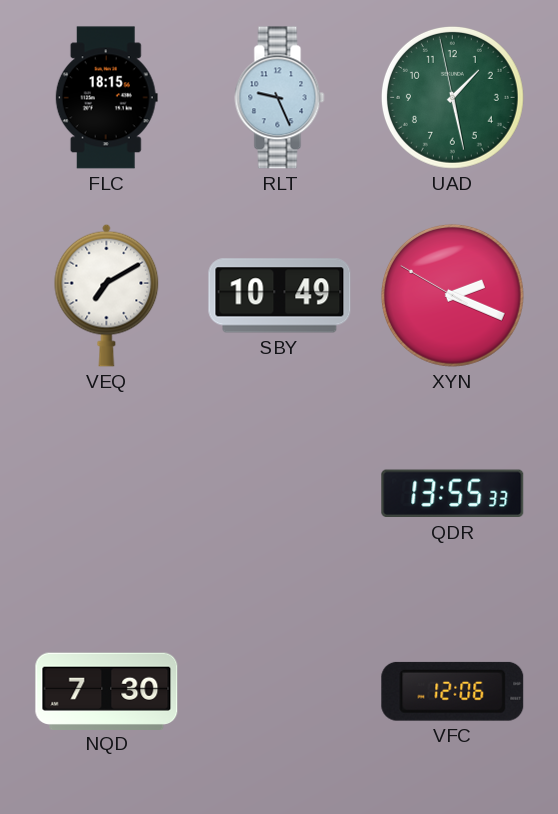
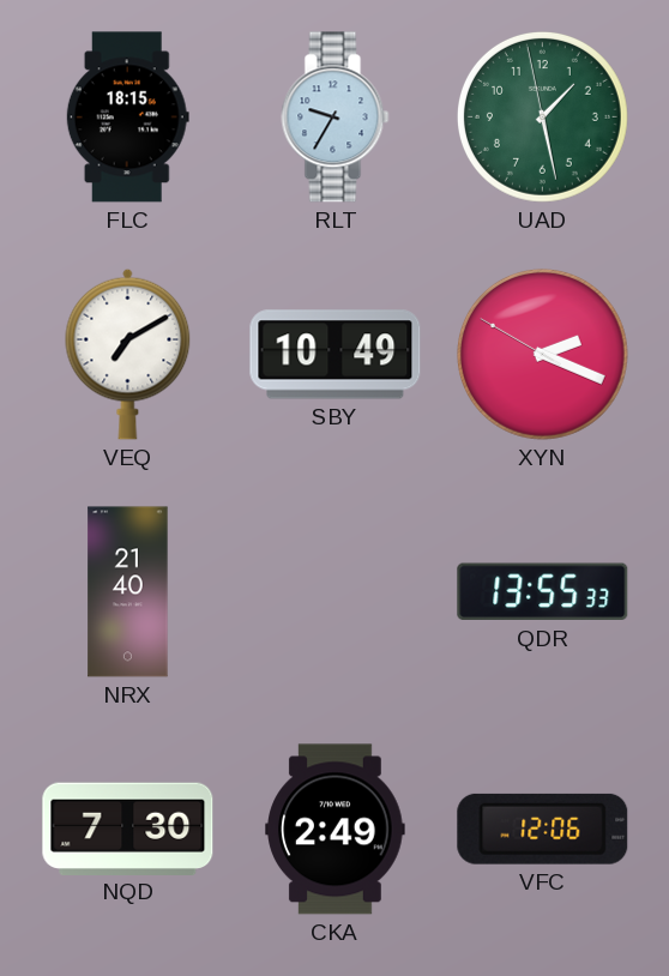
RLT: 9:26 -> 9:35
NRX: none -> 21:40
CKA: none -> 2:49
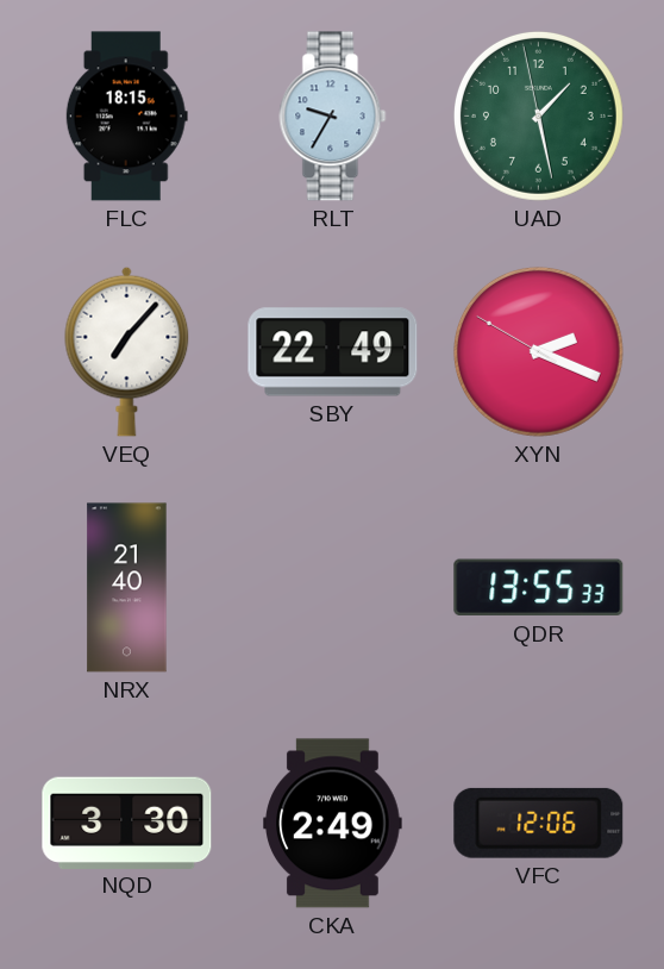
VEQ: 7:10 -> 7:07
SBY: 10:49 -> 22:49
NQD: 7:30 -> 3:30
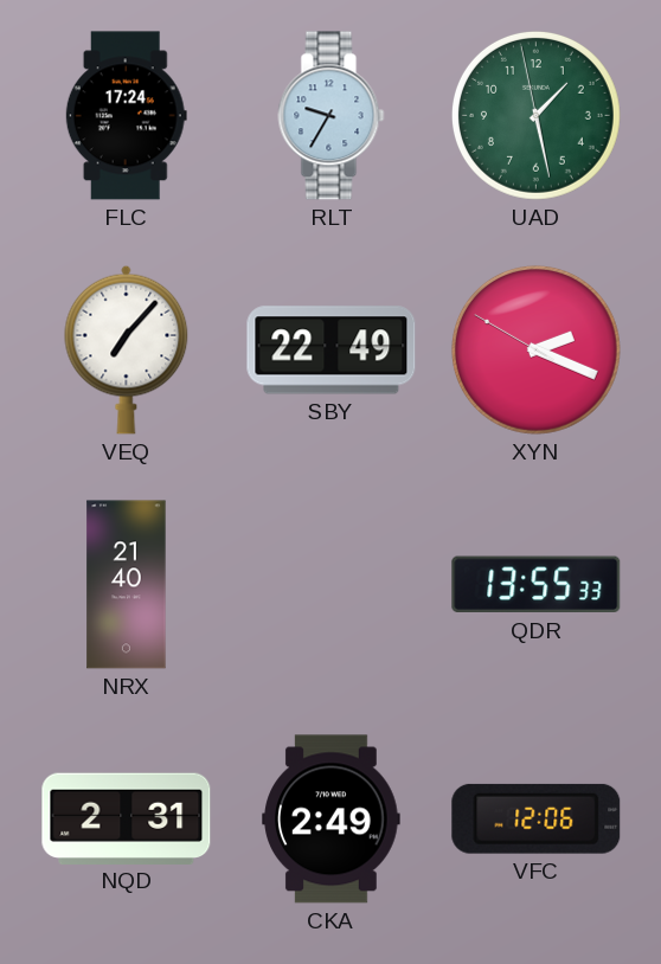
FLC: 18:15 -> 17:24
NQD: 3:30 -> 2:31
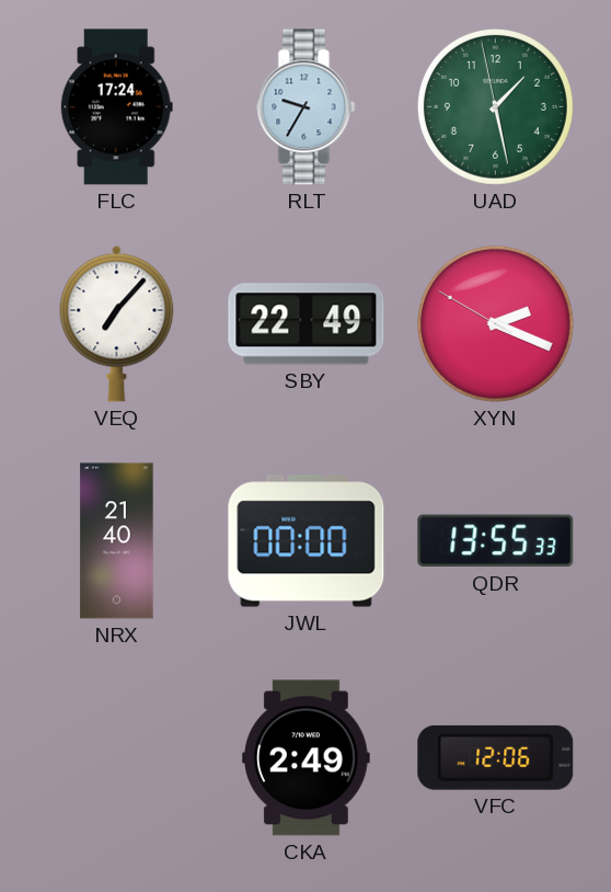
JWL: none -> 00:00
NQD: 2:31 -> none
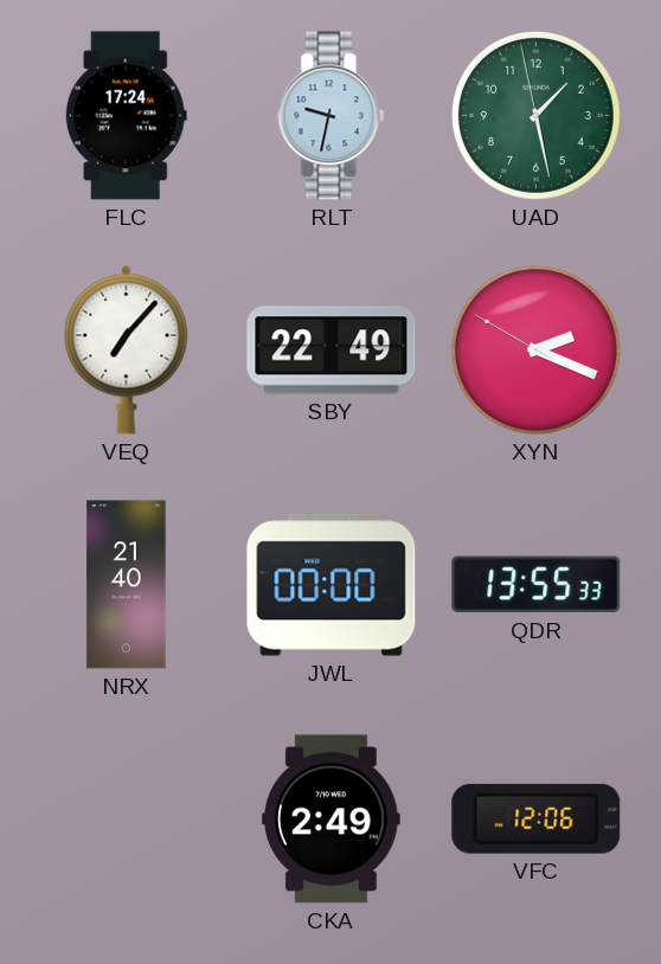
RLT: 9:35 -> 9:32
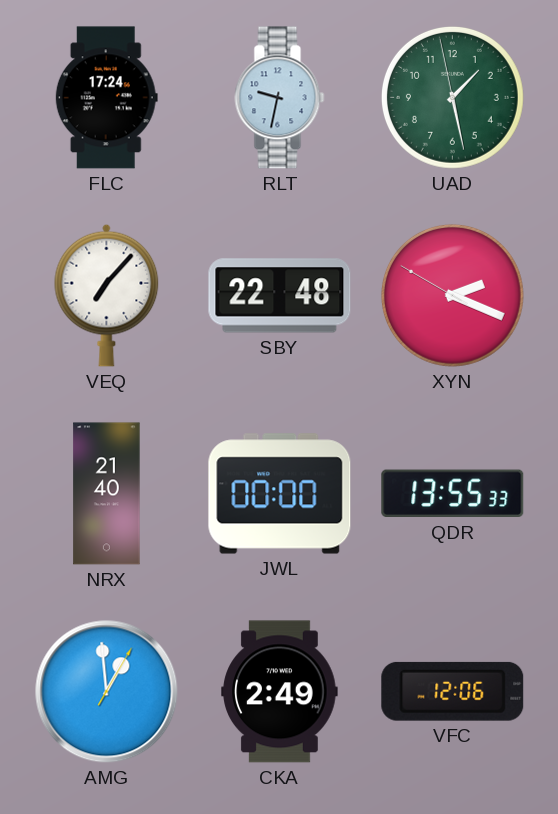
SBY: 22:49 -> 22:48
AMG: none -> 12:59
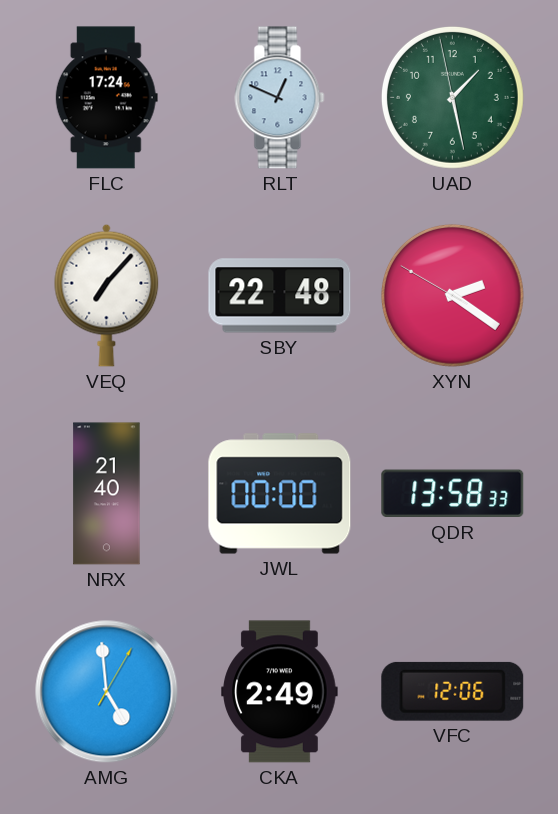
RLT: 9:32 -> 12:49
XYN: 2:18 -> 2:20
QDR: 13:55 -> 13:58
AMG: 12:59 -> 4:59
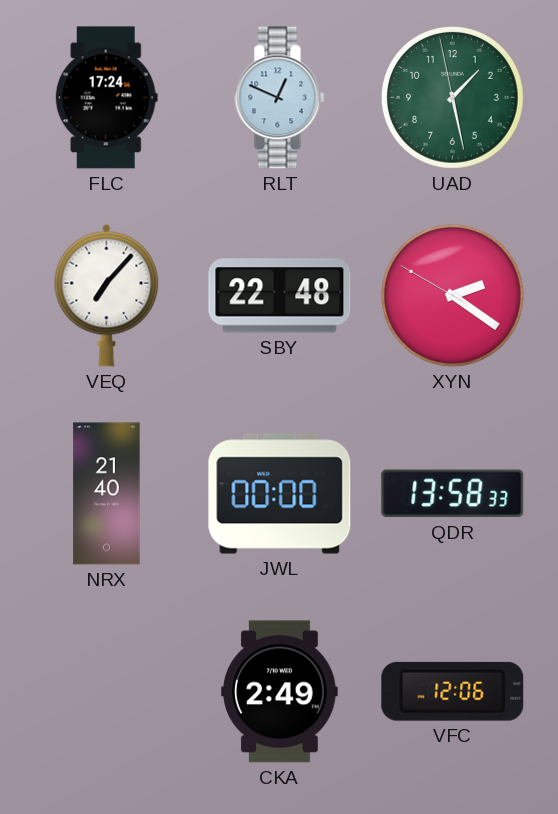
AMG: 4:59 -> none
